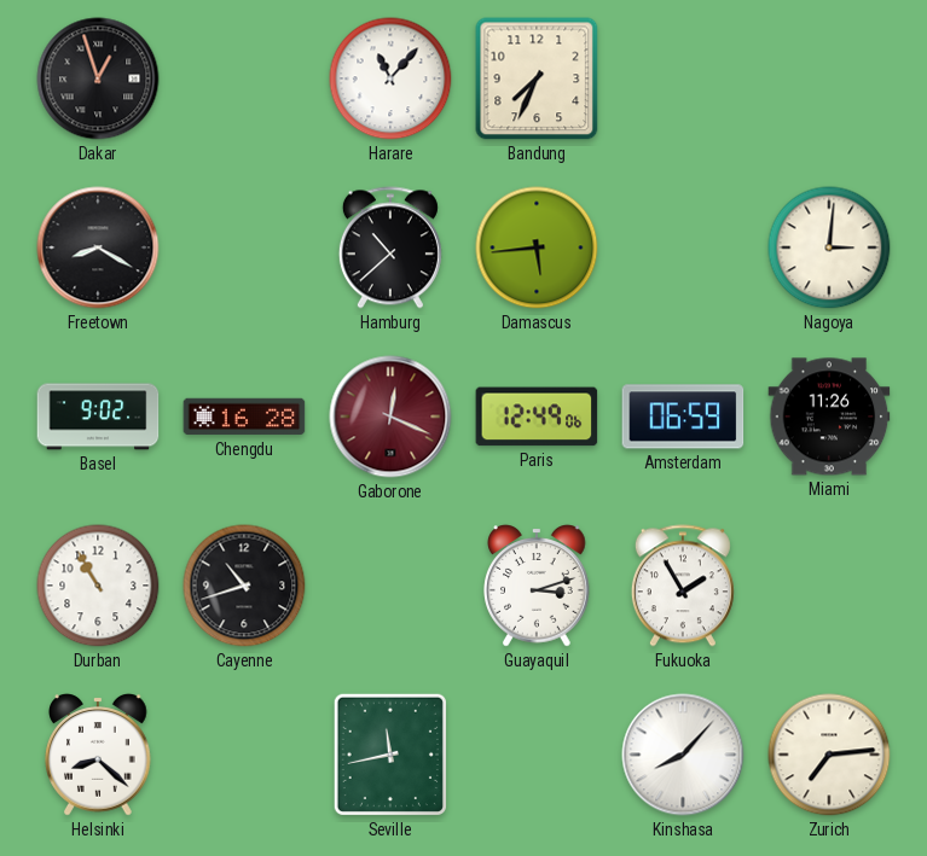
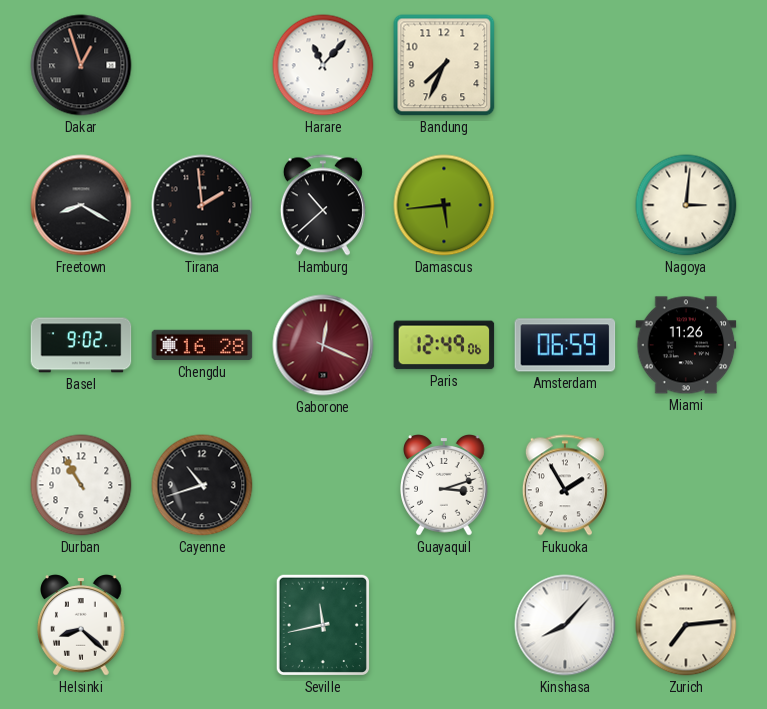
Tirana: none -> 1:59
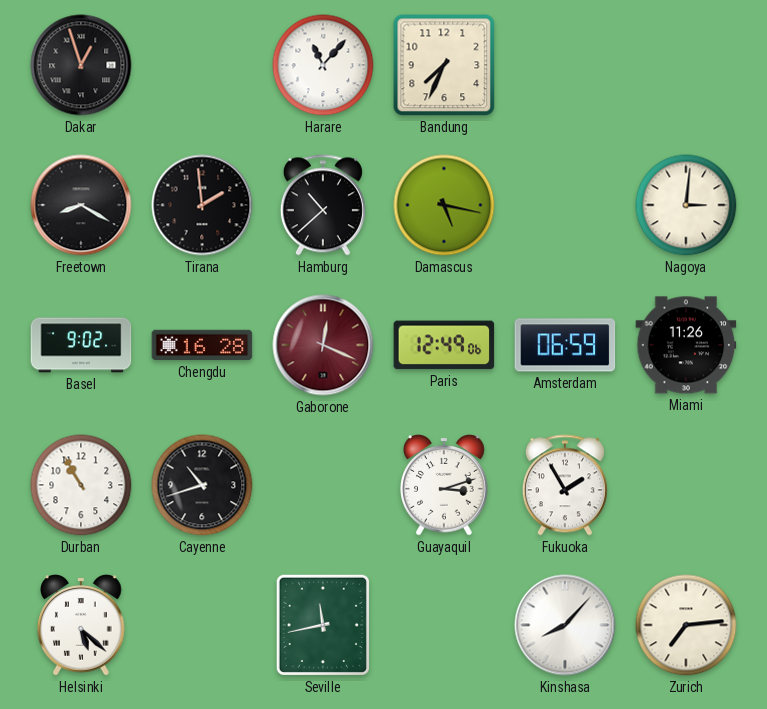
Damascus: 5:44 -> 5:17
Helsinki: 8:22 -> 5:22
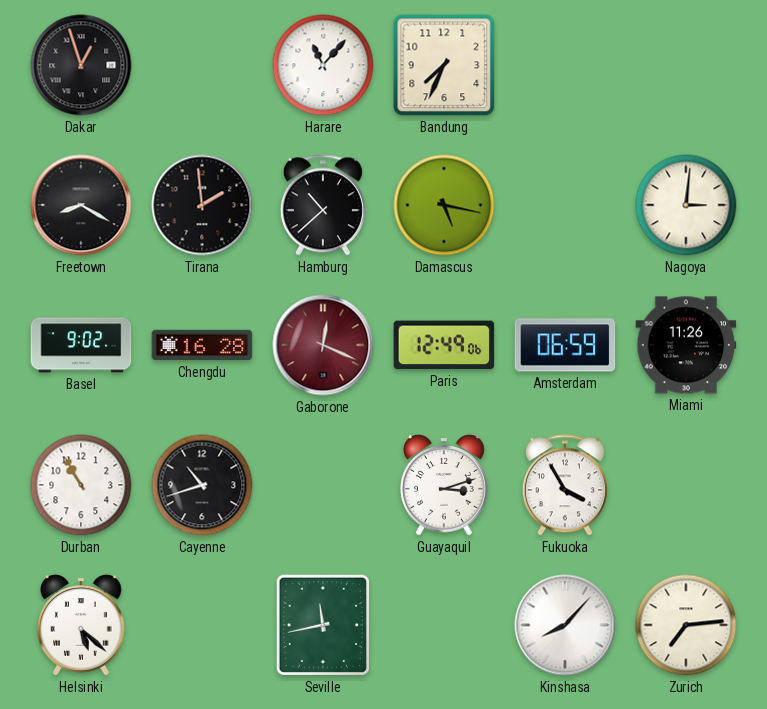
Fukuoka: 1:55 -> 3:55
